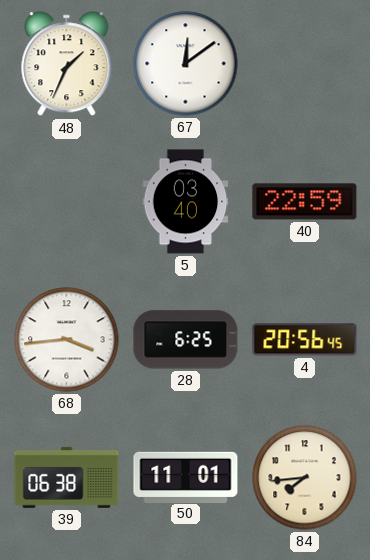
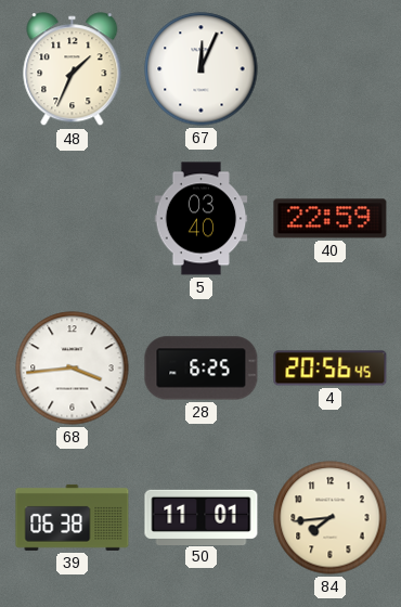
67: 12:09 -> 12:04
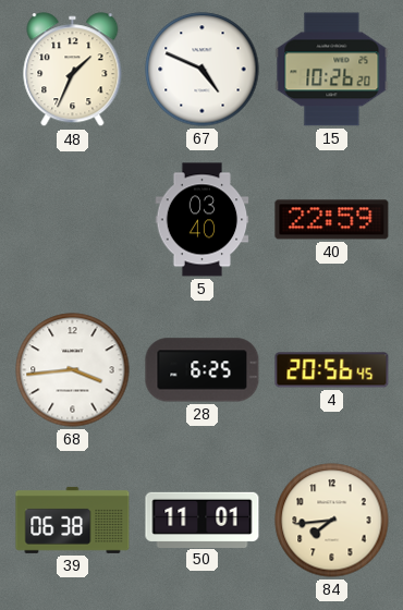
67: 12:04 -> 4:49
15: none -> 10:26
